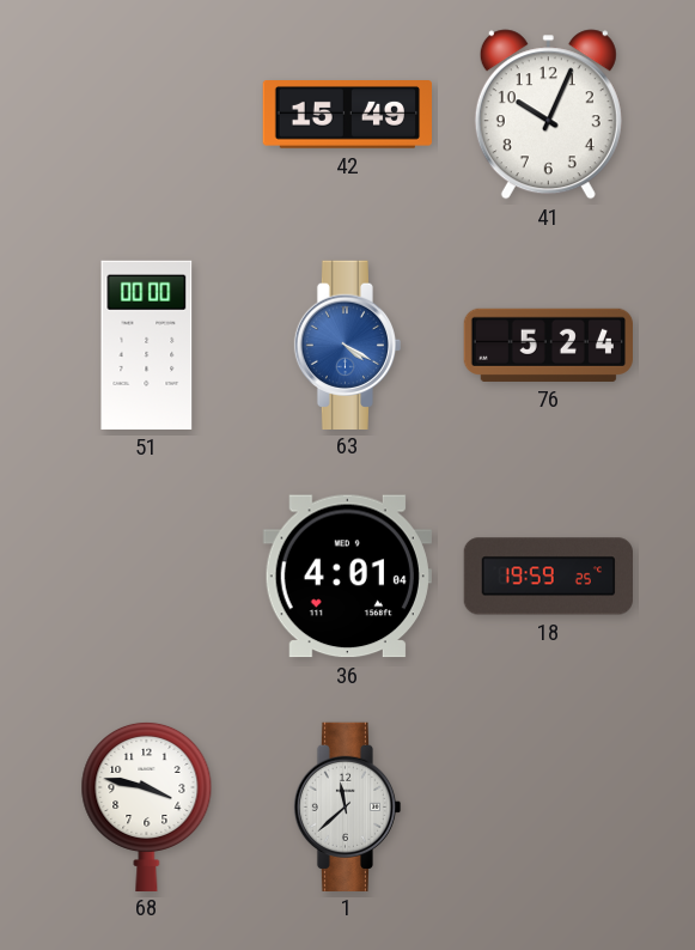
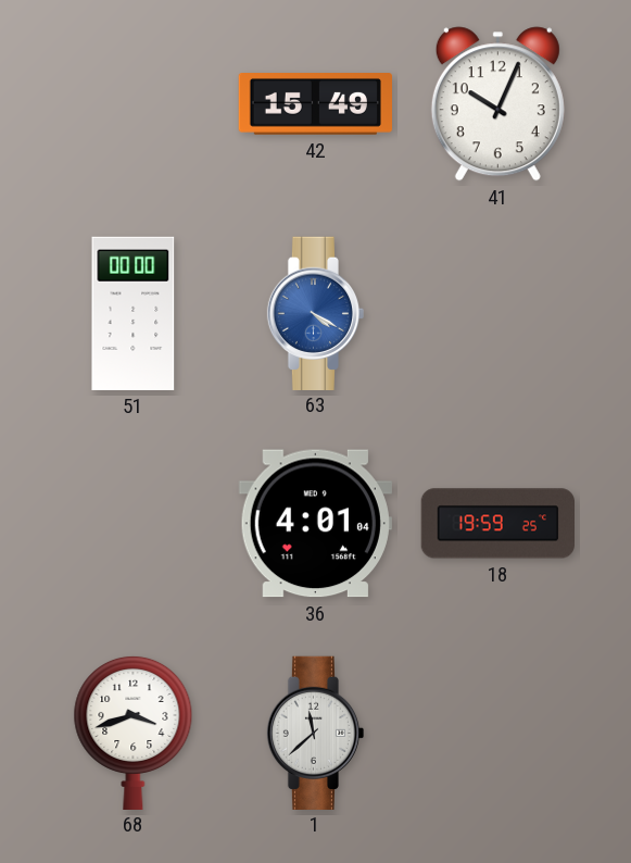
76: 5:24 -> none
68: 3:47 -> 3:42
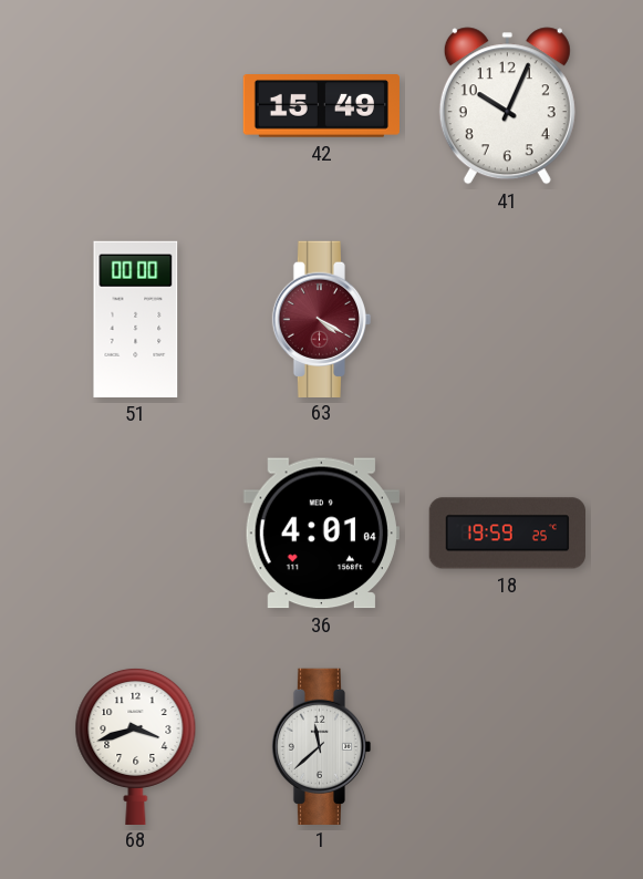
63 dial: blue -> burgundy
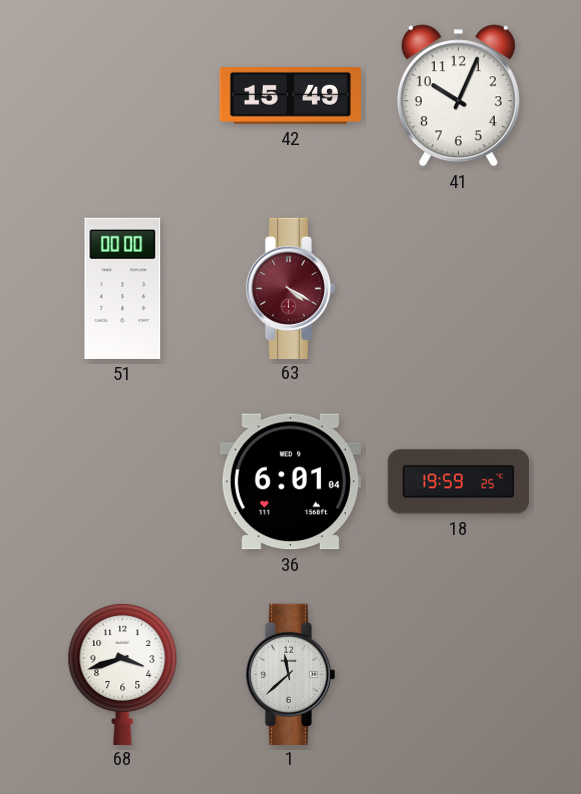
36: 4:01 -> 6:01
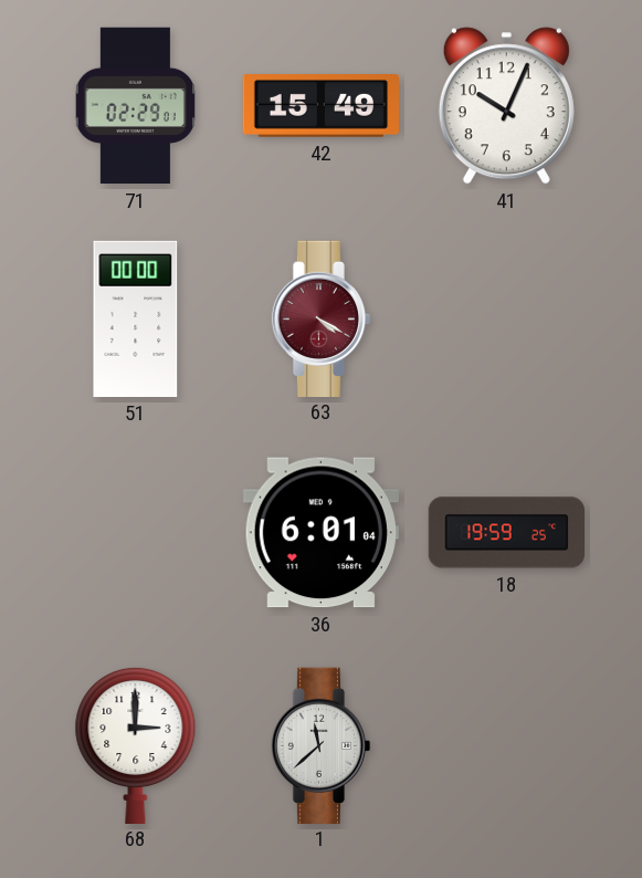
71: none -> 02:29
68: 3:42 -> 3:00
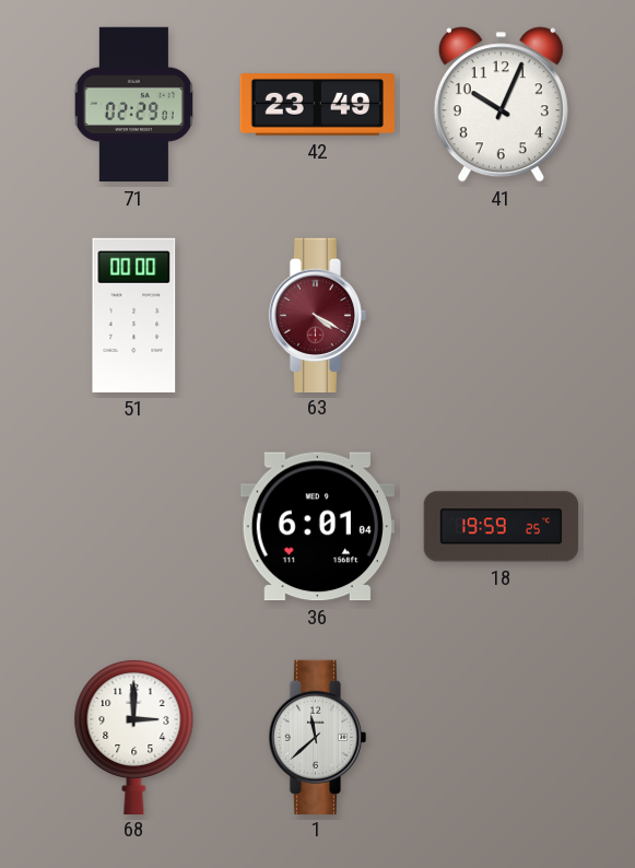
42: 15:49 -> 23:49
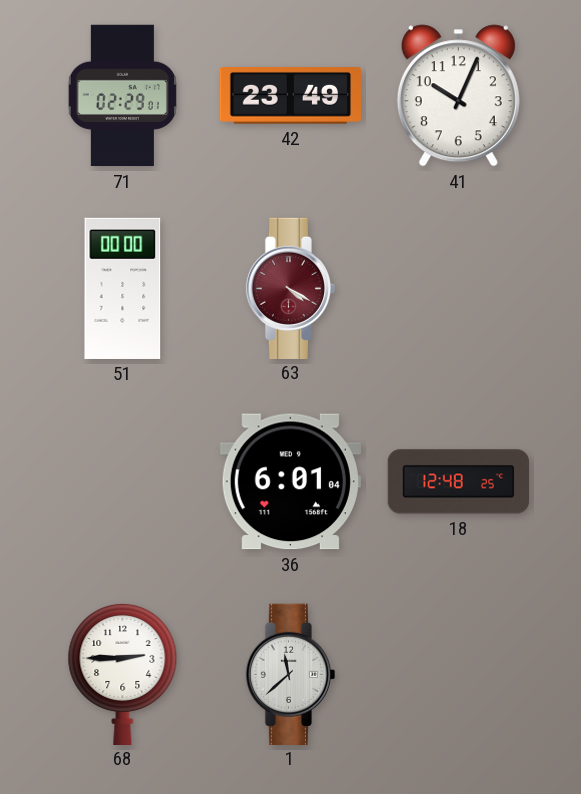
18: 19:59 -> 12:48
68: 3:00 -> 2:45
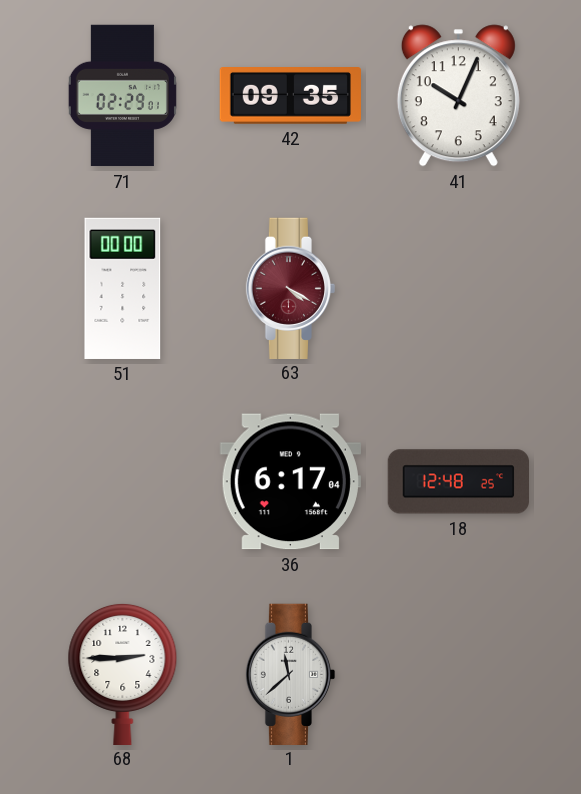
42: 23:49 -> 09:35
36: 6:01 -> 6:17
